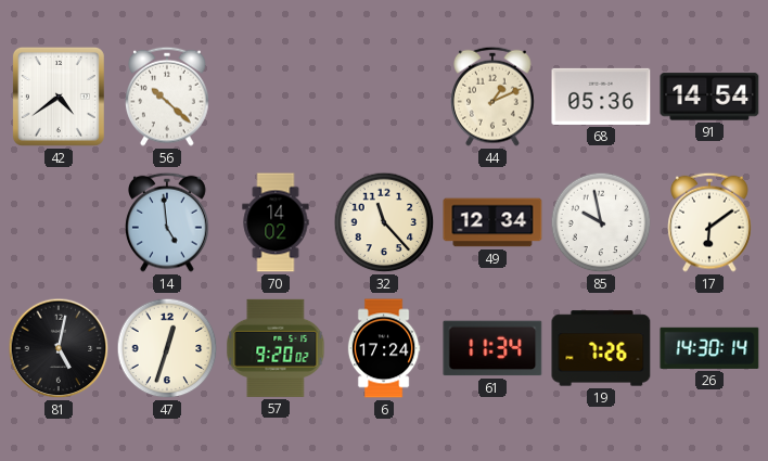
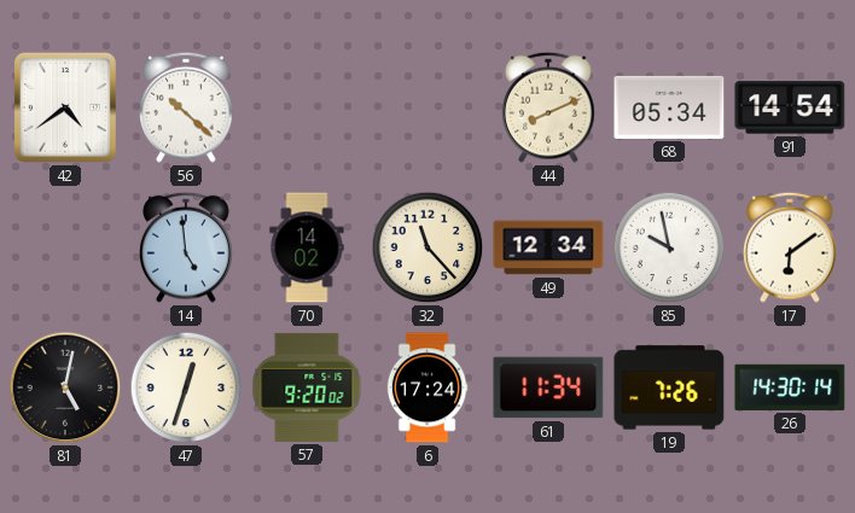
44: 1:11 -> 8:11
68: 05:36 -> 05:34
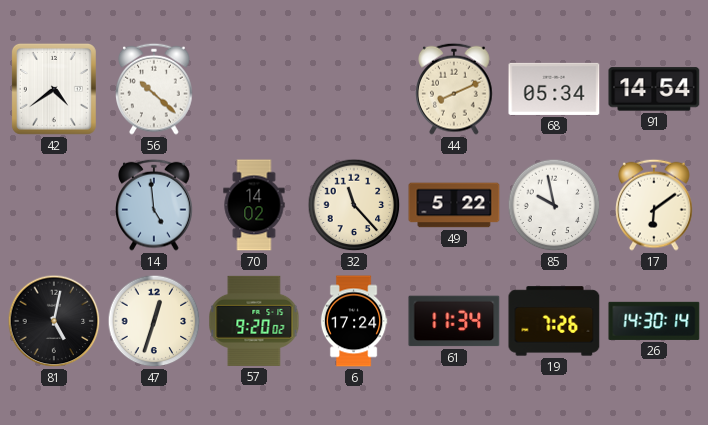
49: 12:34 -> 5:22
